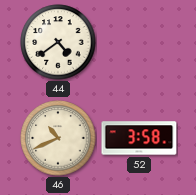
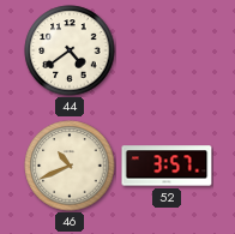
52: 3:58 -> 3:57
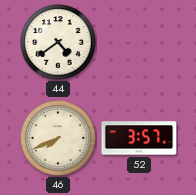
46: 10:41 -> 7:41
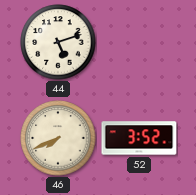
44: 4:39 -> 5:12
52: 3:57 -> 3:52
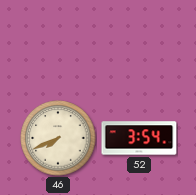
44: 5:12 -> none
52: 3:52 -> 3:54
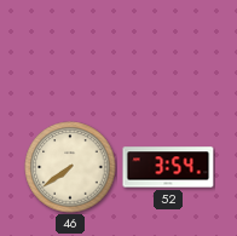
46: 7:41 -> 7:39
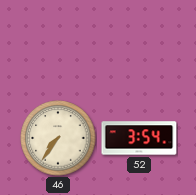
46: 7:39 -> 7:36
